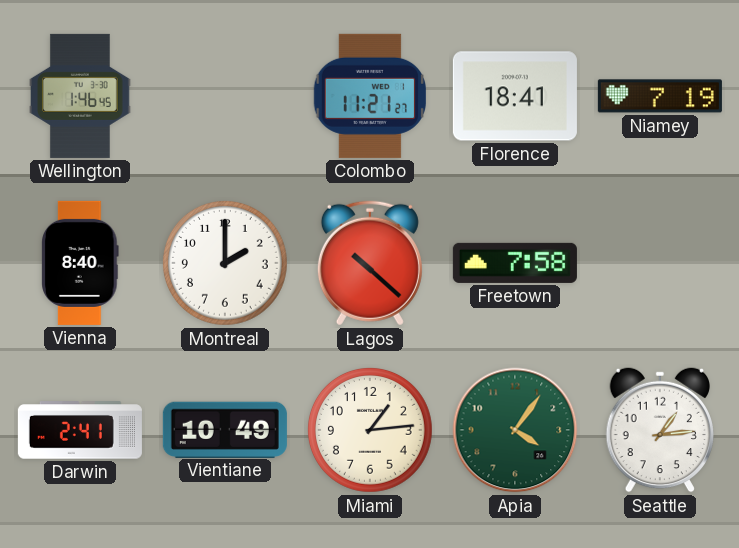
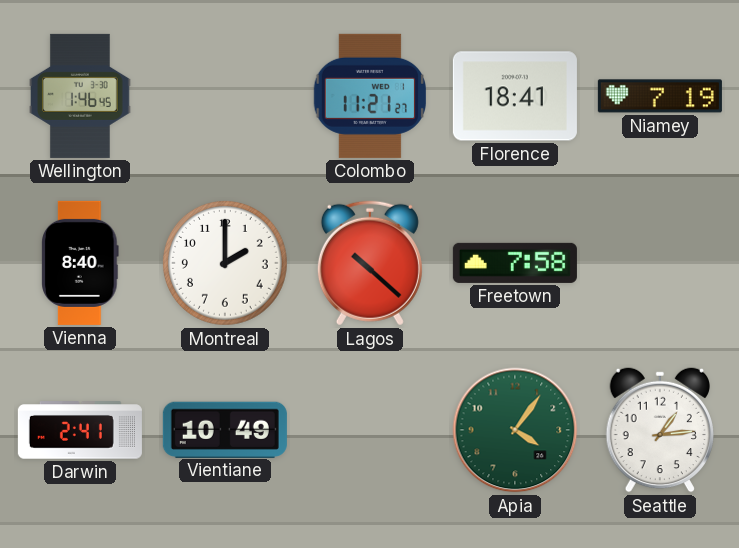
Miami: 1:14 -> none
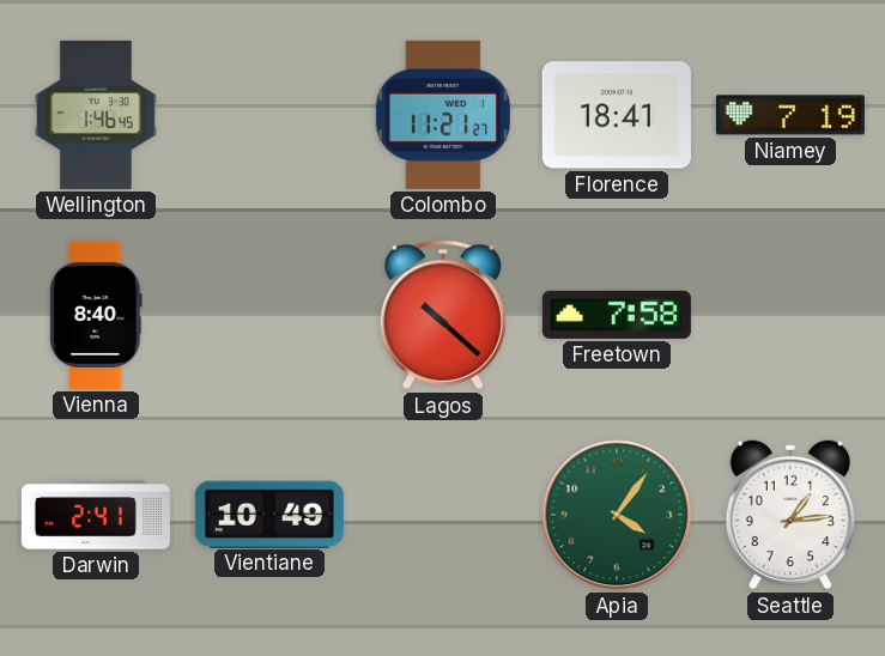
Montreal: 2:00 -> none
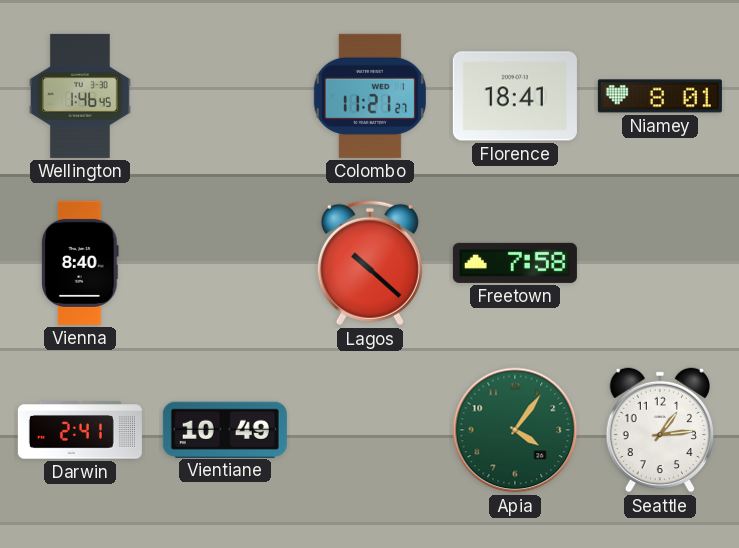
Niamey: 7:19 -> 8:01
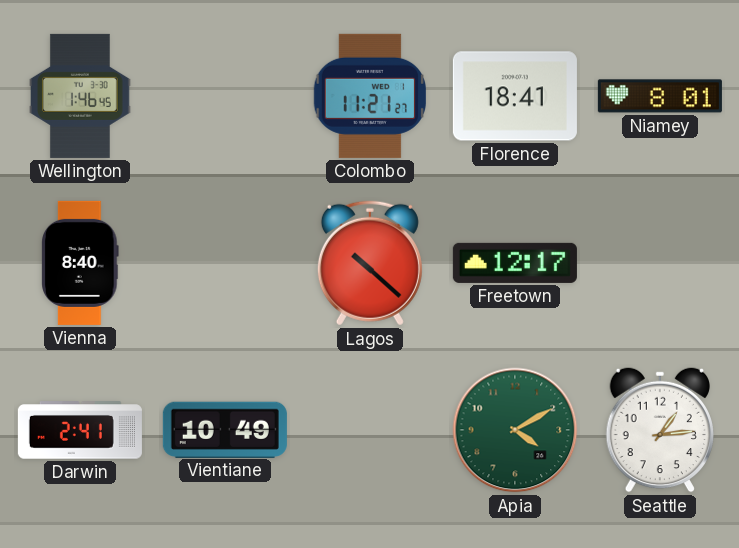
Freetown: 7:58 -> 12:17
Apia: 4:06 -> 4:10
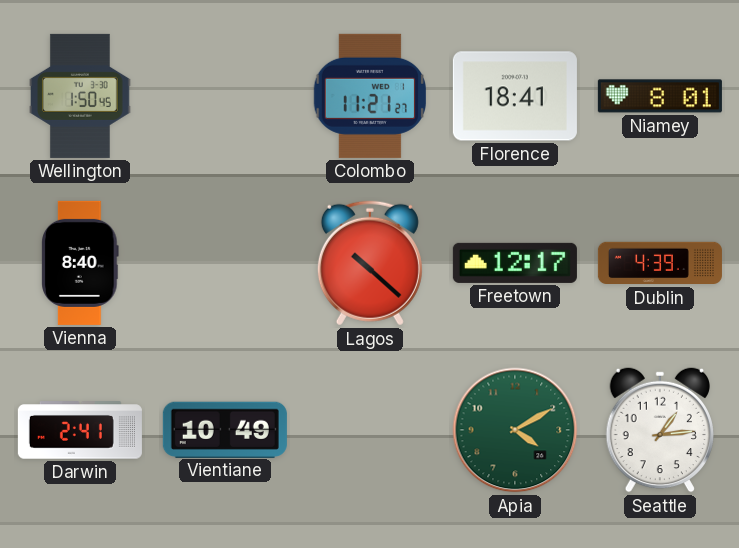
Wellington: 1:46 -> 1:50
Dublin: none -> 4:39
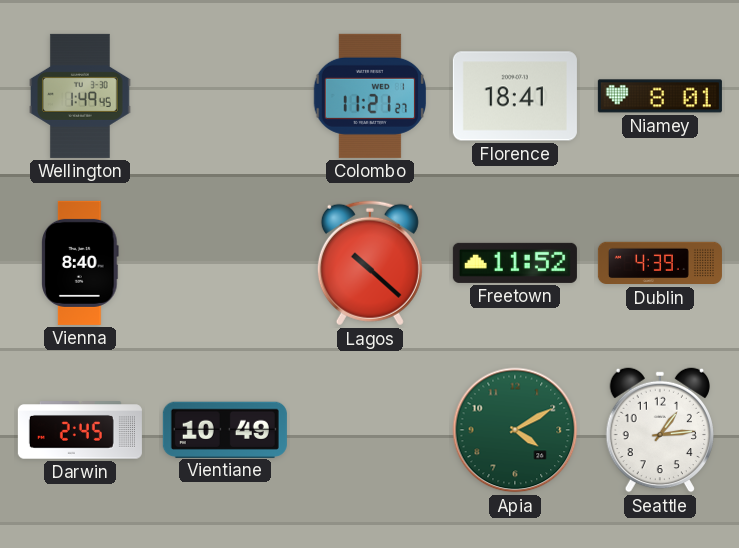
Wellington: 1:50 -> 1:49
Freetown: 12:17 -> 11:52
Darwin: 2:41 -> 2:45
